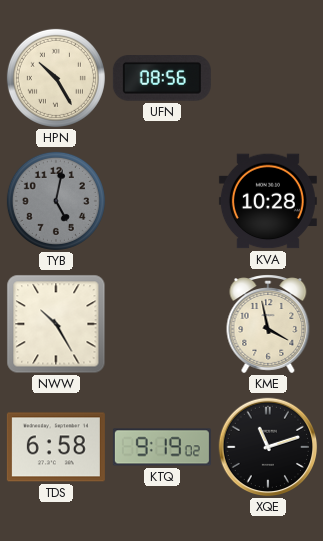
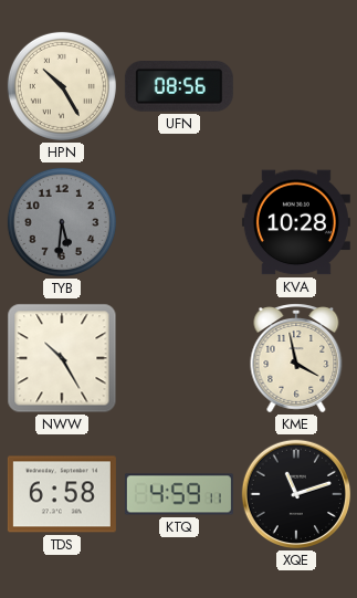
TYB: 5:02 -> 5:31
KTQ: 9:19 -> 4:59
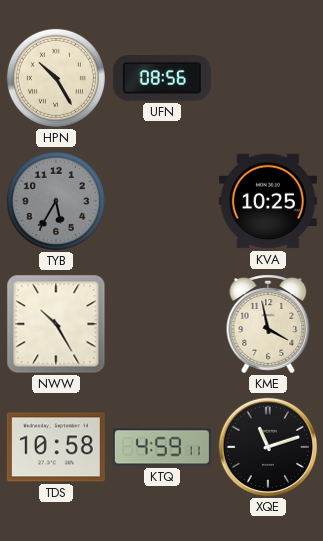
TYB: 5:31 -> 5:35
KVA: 10:28 -> 10:25
TDS: 6:58 -> 10:58
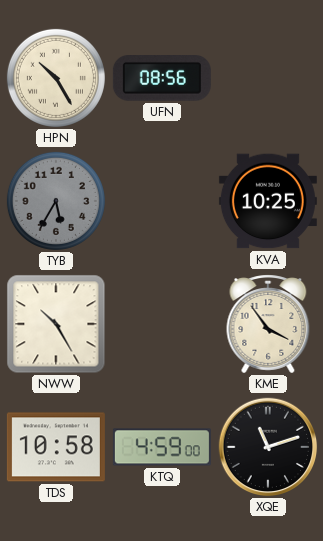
KME: 3:58 -> 3:54
KTQ: 4:59:11 -> 4:59:00
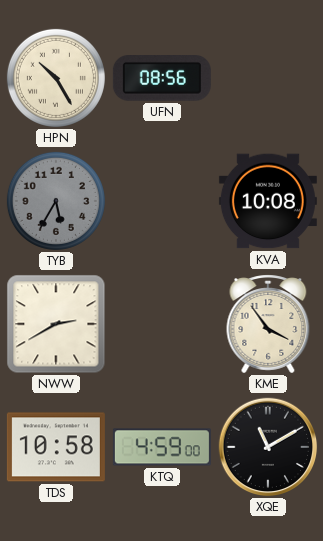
KVA: 10:25 -> 10:08
NWW: 10:25 -> 2:40
XQE: 11:12 -> 11:10
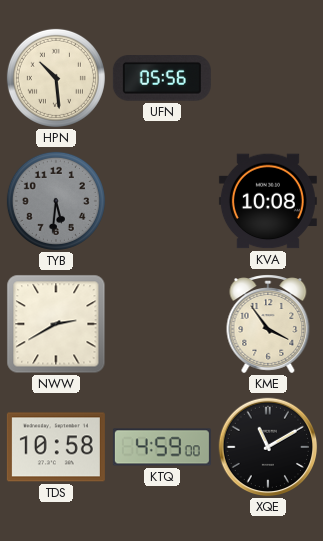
HPN: 10:25 -> 10:29
UFN: 08:56 -> 05:56
TYB: 5:35 -> 5:31
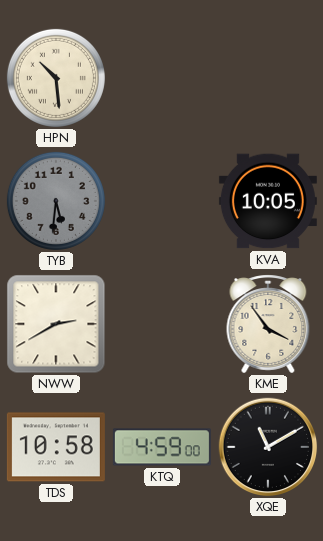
UFN: 05:56 -> none
KVA: 10:08 -> 10:05
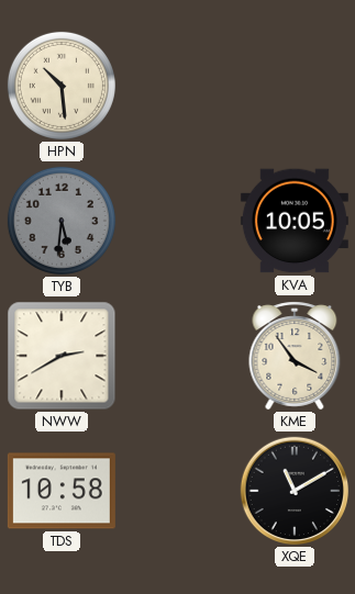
KTQ: 4:59 -> none
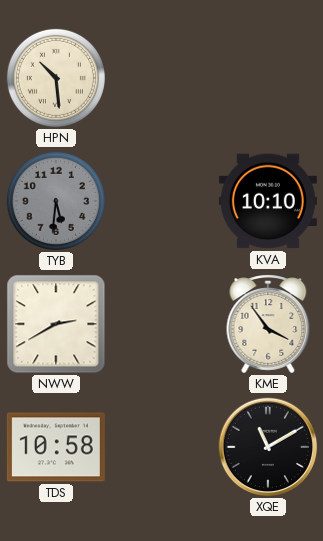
KVA: 10:05 -> 10:10
